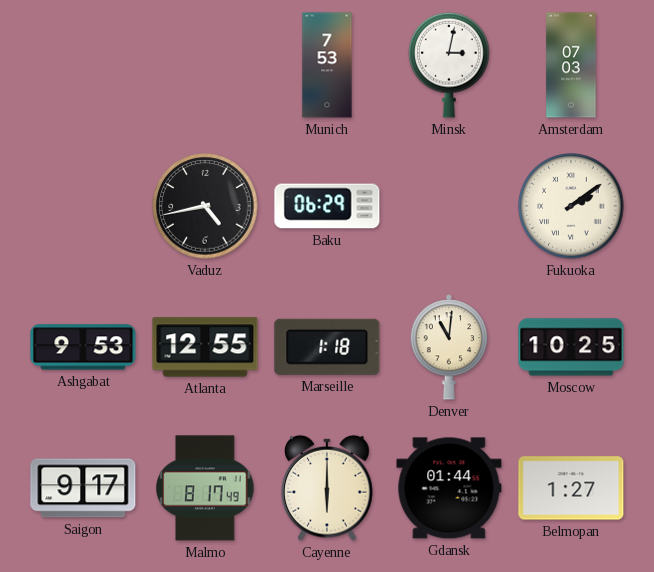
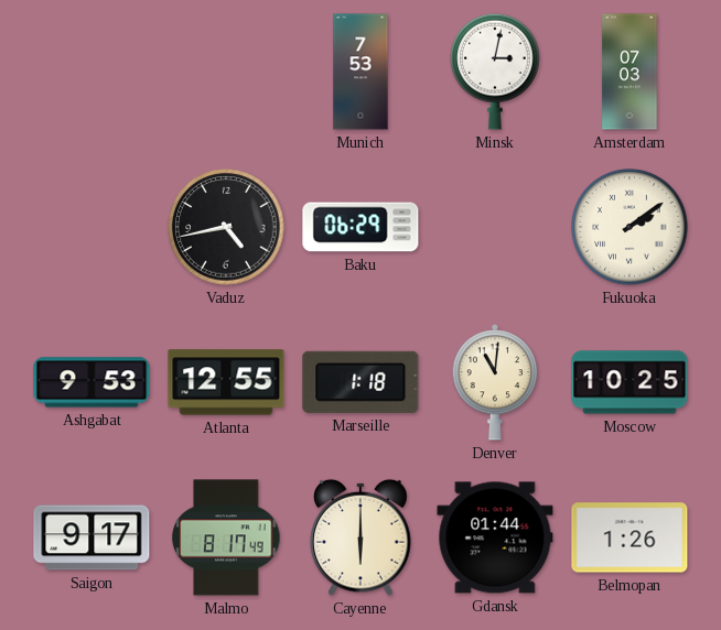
Belmopan: 1:27 -> 1:26
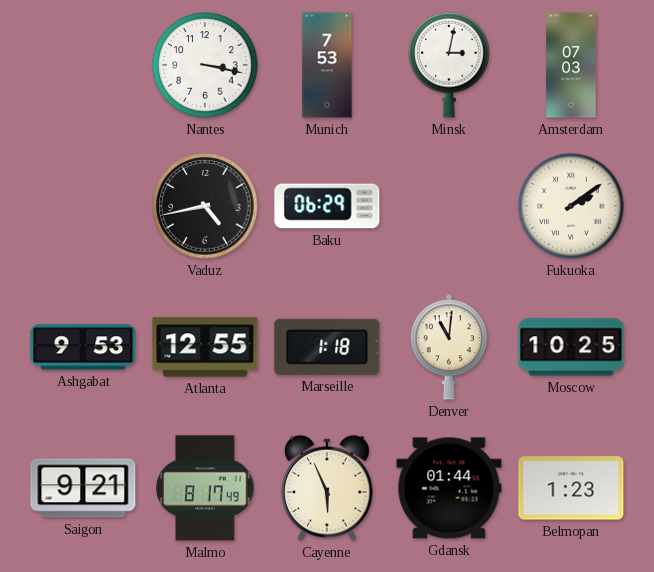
Nantes: none -> 3:17
Saigon: 9:17 -> 9:21
Cayenne: 6:00 -> 5:56
Belmopan: 1:26 -> 1:23
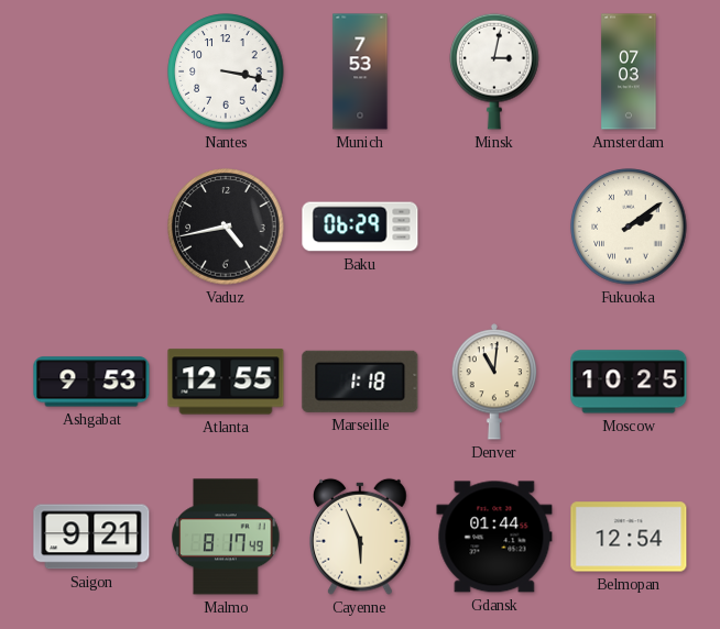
Belmopan: 1:23 -> 12:54
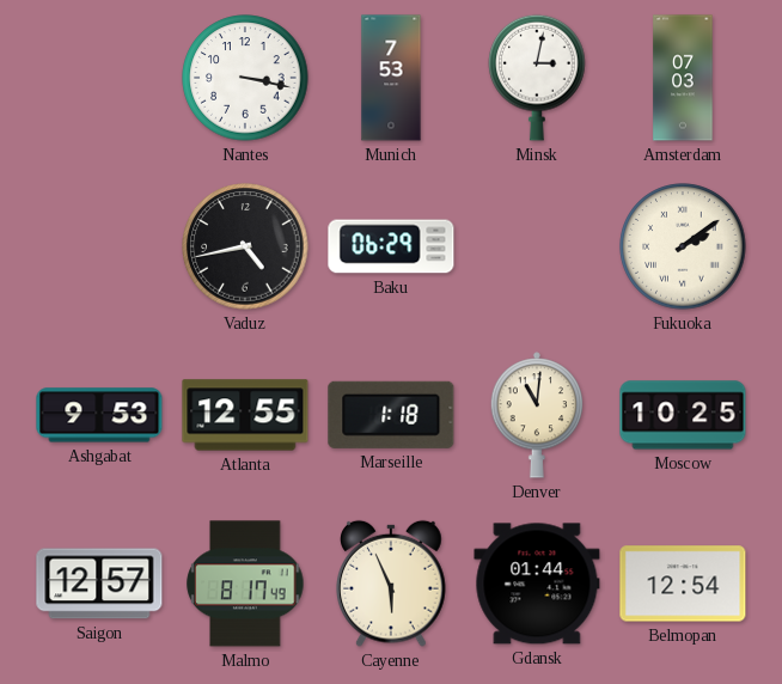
Saigon: 9:21 -> 12:57
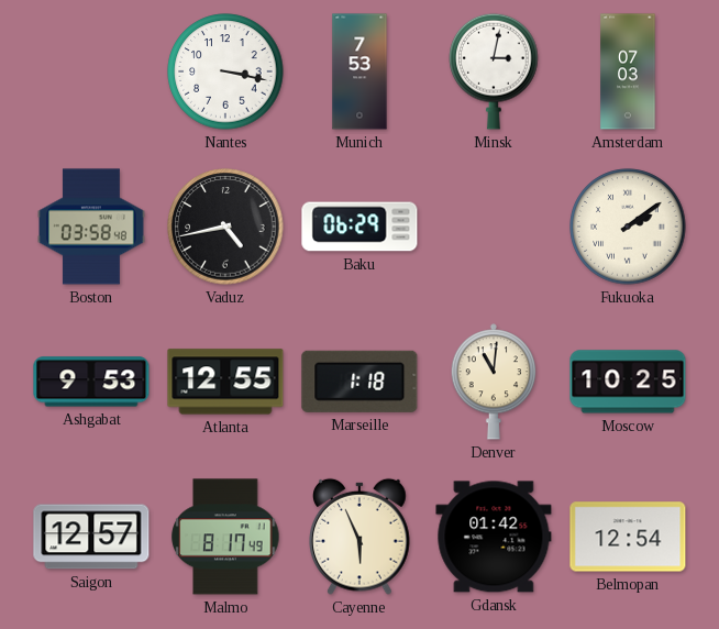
Boston: none -> 03:58
Gdansk: 01:44 -> 01:42
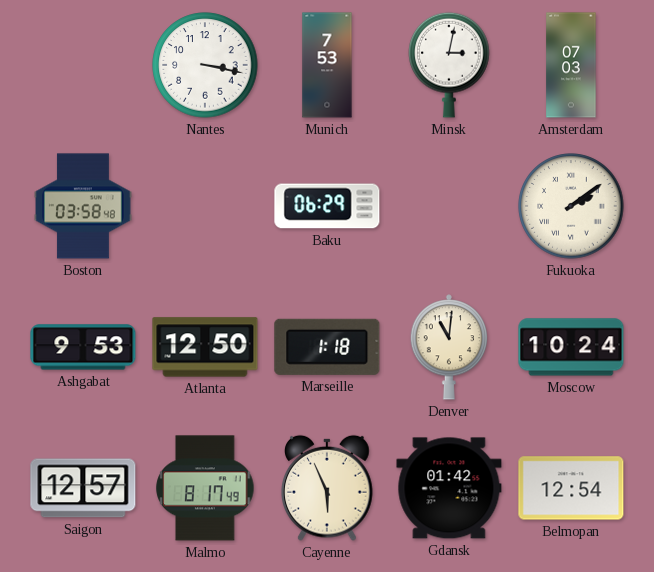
Vaduz: 4:43 -> none
Atlanta: 12:55 -> 12:50
Moscow: 10:25 -> 10:24
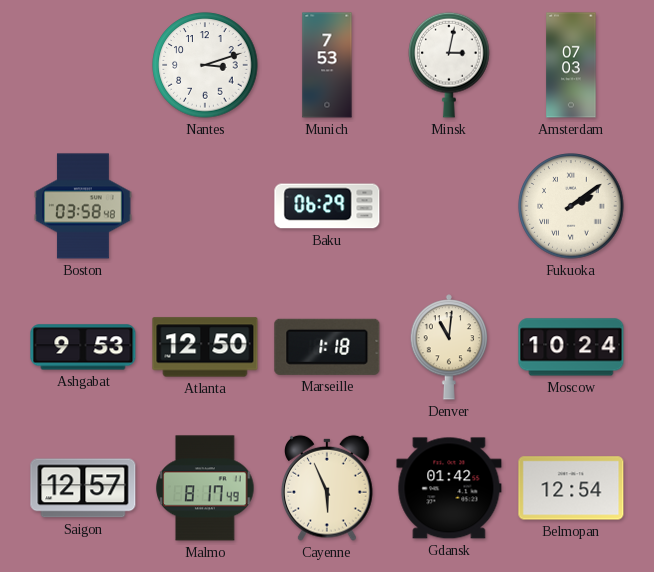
Nantes: 3:17 -> 3:12
